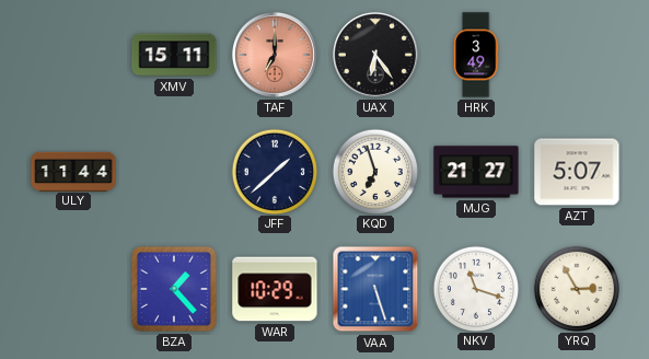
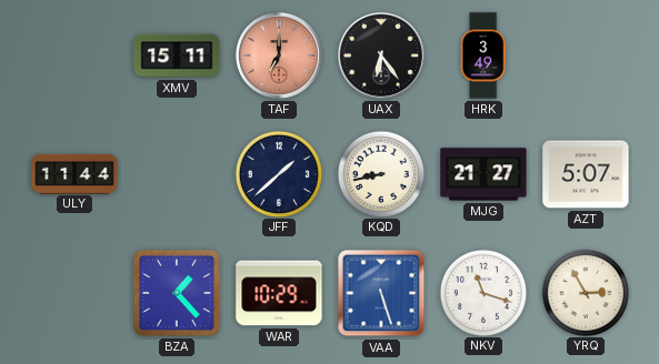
KQD: 6:57 -> 8:43
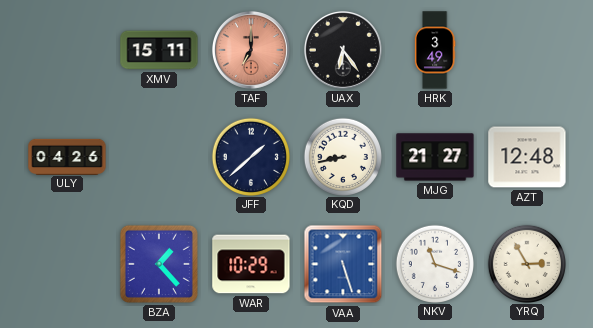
ULY: 11:44 -> 04:26
AZT: 5:07 -> 12:48
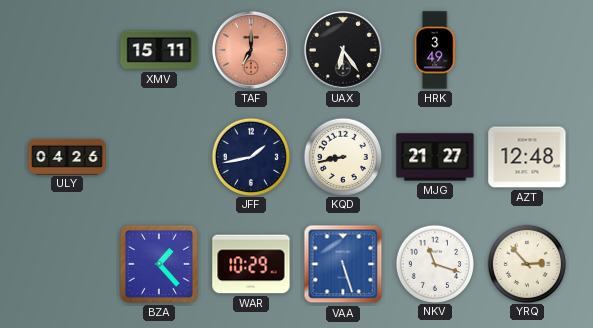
JFF: 1:38 -> 1:43
YRQ: 2:55 -> 2:53
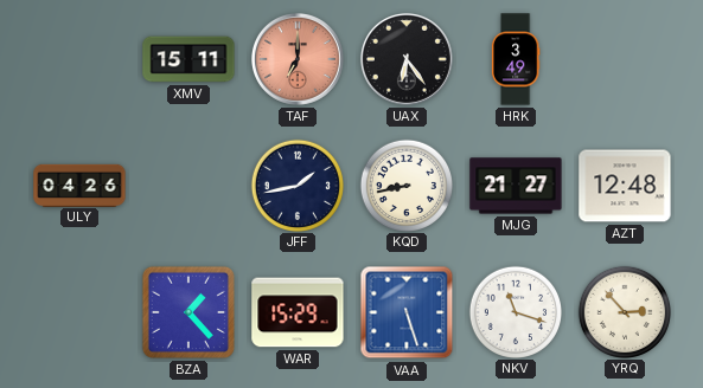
WAR: 10:29 -> 15:29
